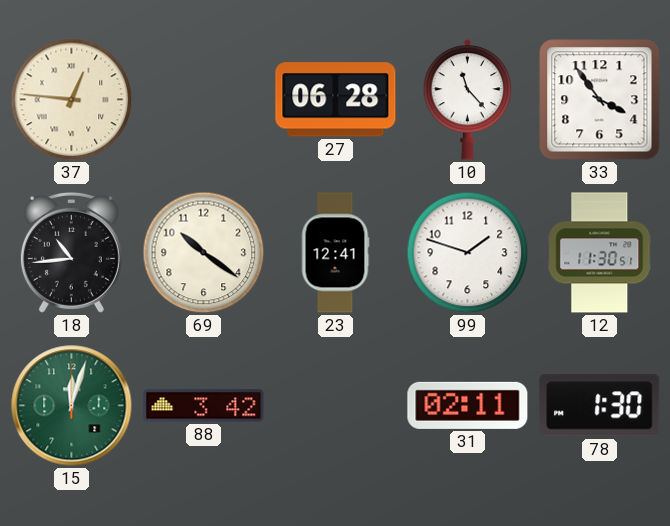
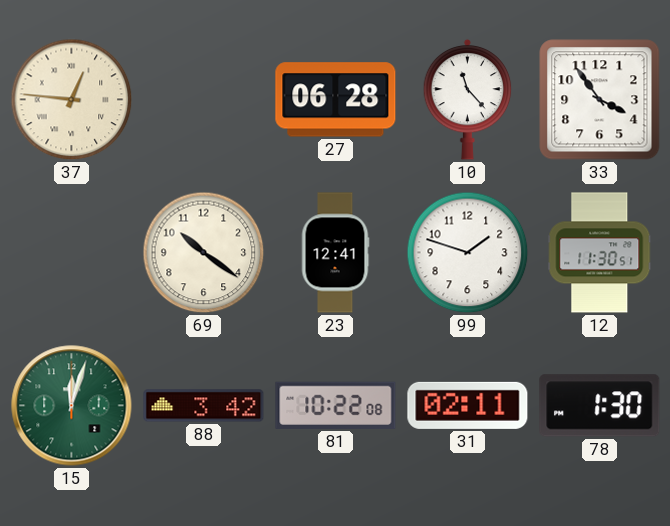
18: 10:44 -> none
81: none -> 10:22
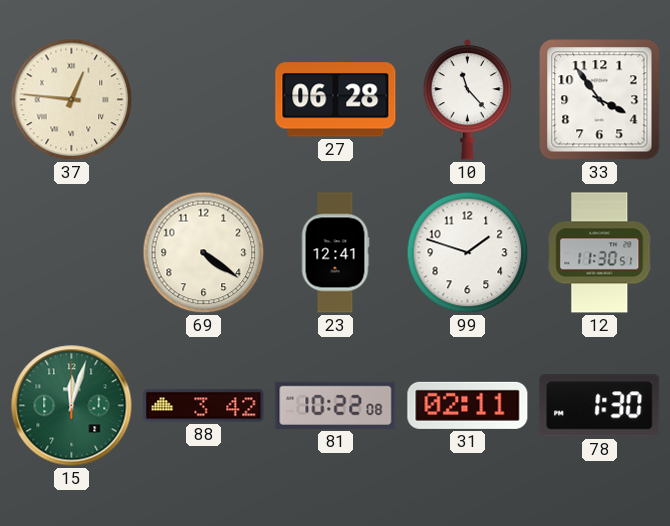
69: 10:21 -> 4:21
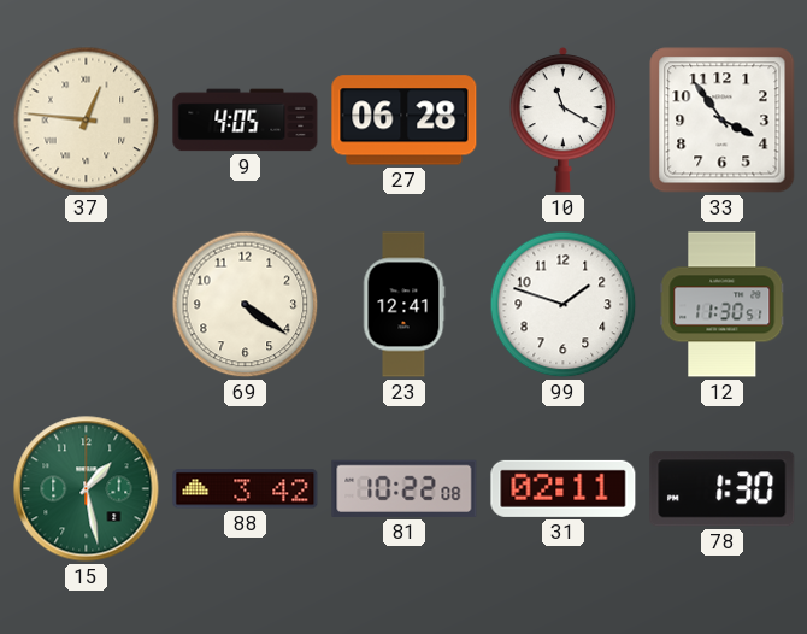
9: none -> 4:05
10: 11:23 -> 11:20
15: 12:03 -> 1:28
